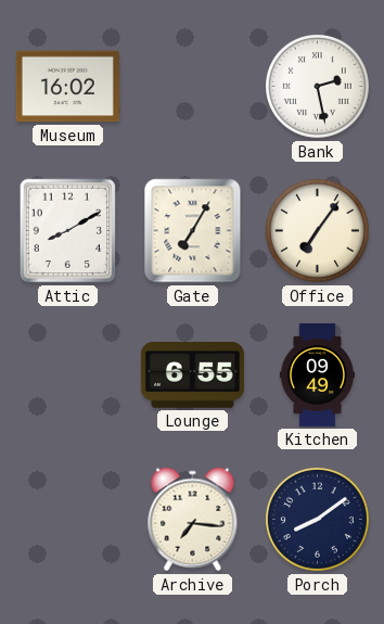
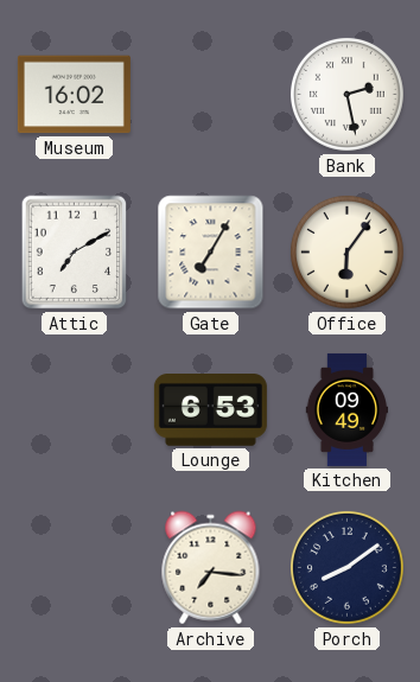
Attic: 8:10 -> 7:10
Office: 7:06 -> 6:06
Lounge: 6:55 -> 6:53
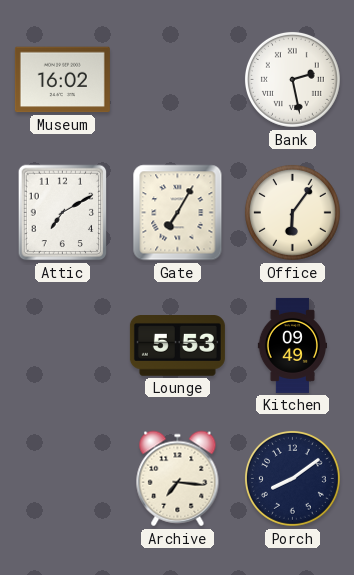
Lounge: 6:53 -> 5:53
